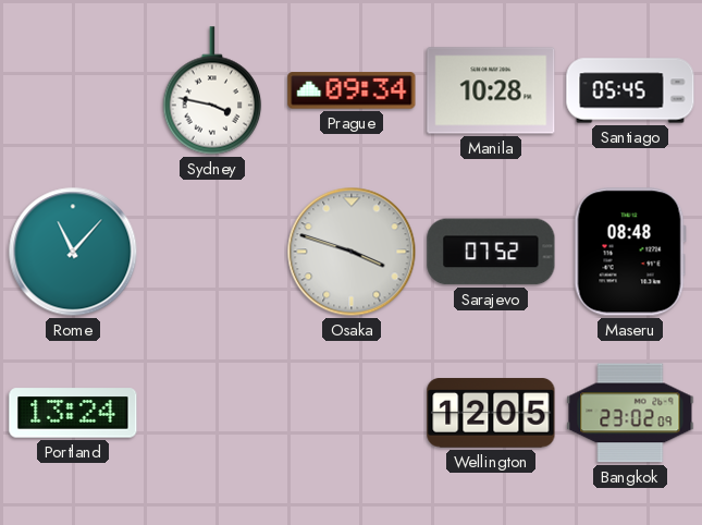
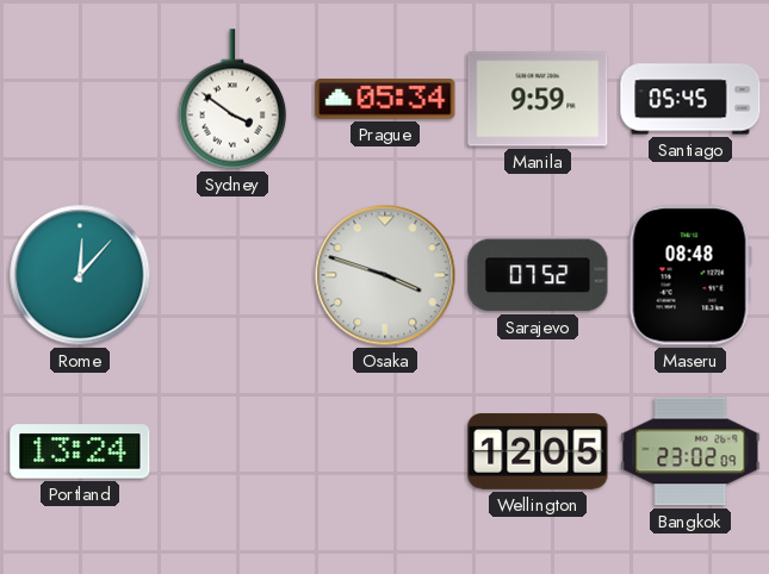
Sydney: 3:47 -> 3:51
Prague: 09:34 -> 05:34
Manila: 10:28 -> 9:59
Rome: 11:07 -> 12:07
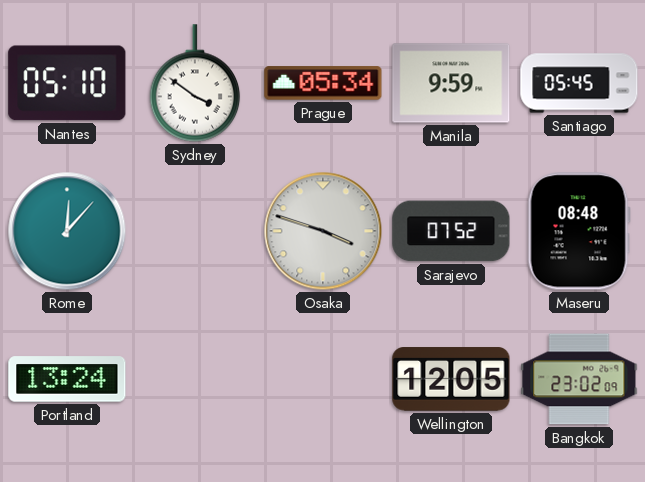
Nantes: none -> 05:10
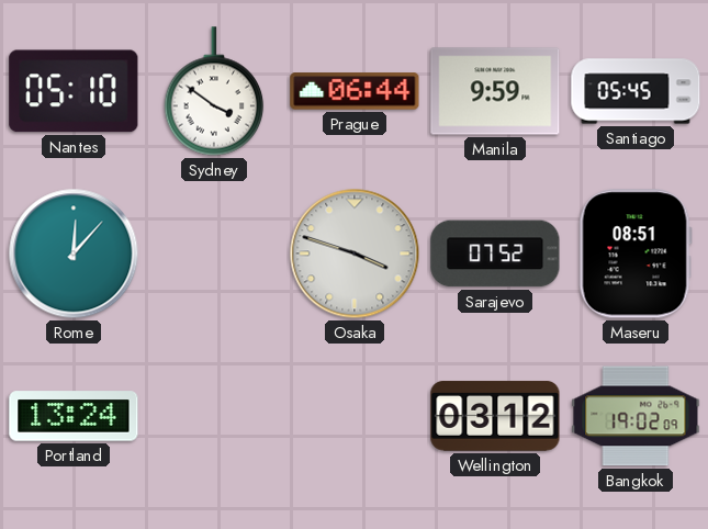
Prague: 05:34 -> 06:44
Maseru: 08:48 -> 08:51
Wellington: 12:05 -> 03:12
Bangkok: 23:02 -> 19:02
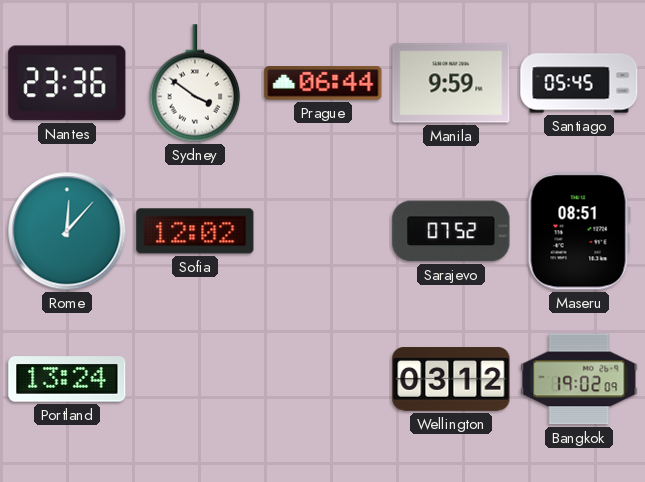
Nantes: 05:10 -> 23:36
Sofia: none -> 12:02
Osaka: 3:48 -> none
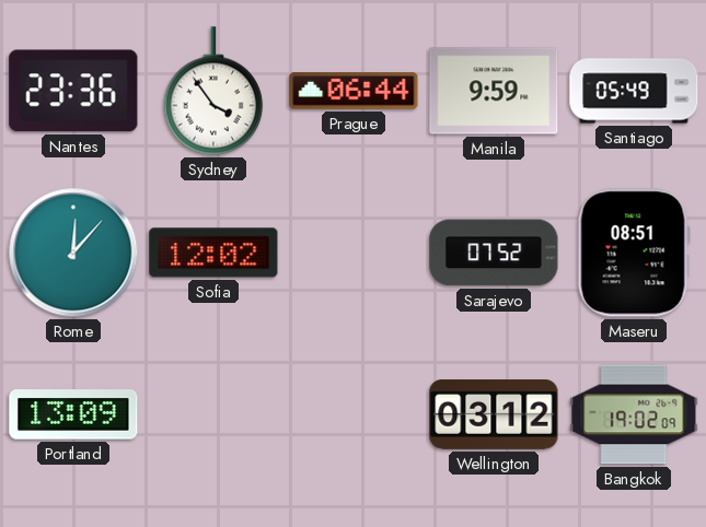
Sydney: 3:51 -> 3:54
Santiago: 05:45 -> 05:49
Portland: 13:24 -> 13:09
